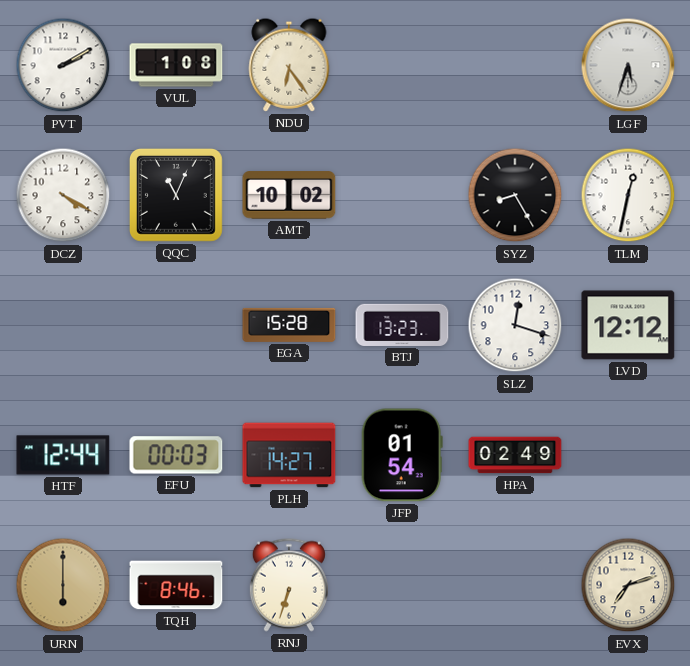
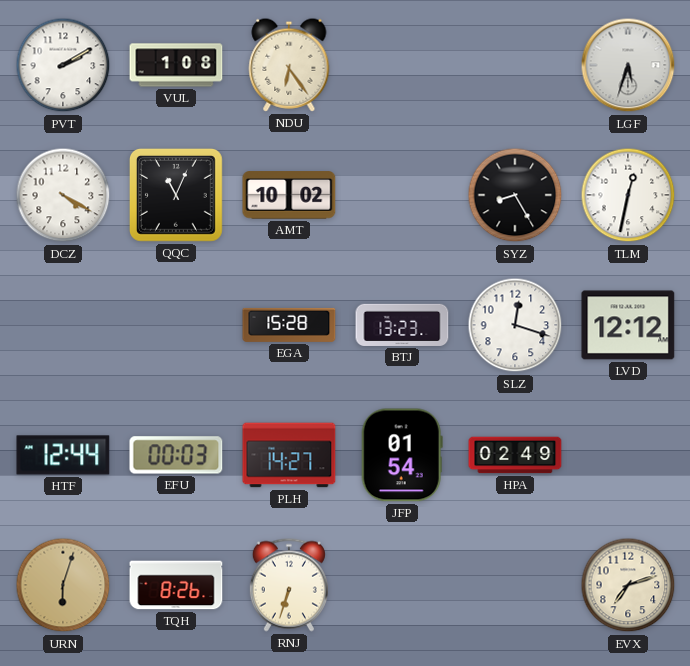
URN: 6:00 -> 6:03
TQH: 8:46 -> 8:26
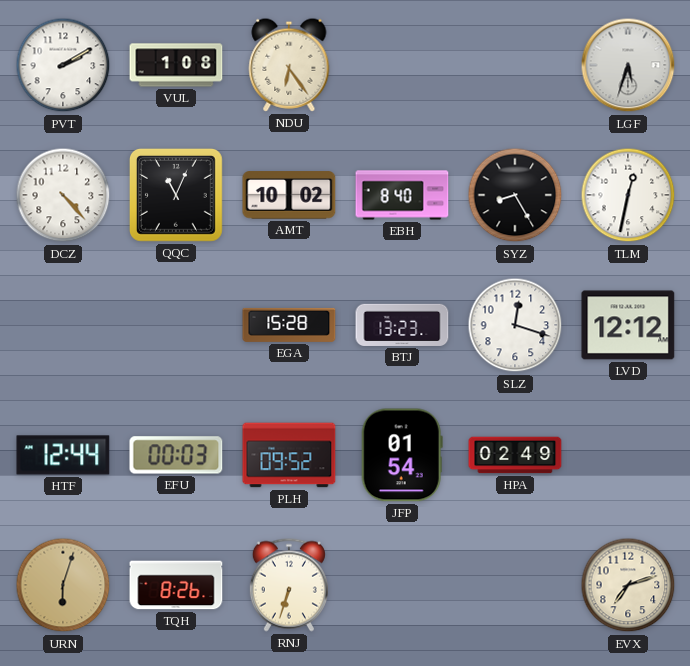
DCZ: 4:20 -> 4:23
EBH: none -> 8:40
PLH: 14:27 -> 09:52
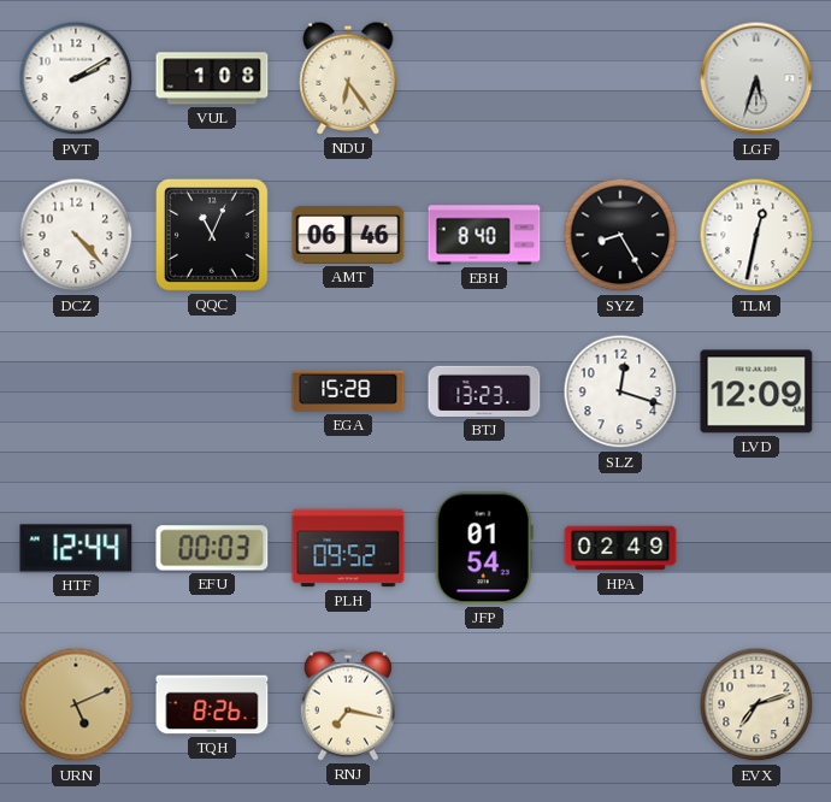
AMT: 10:02 -> 06:46
LVD: 12:12 -> 12:09
URN: 6:03 -> 5:11
RNJ: 6:33 -> 7:17
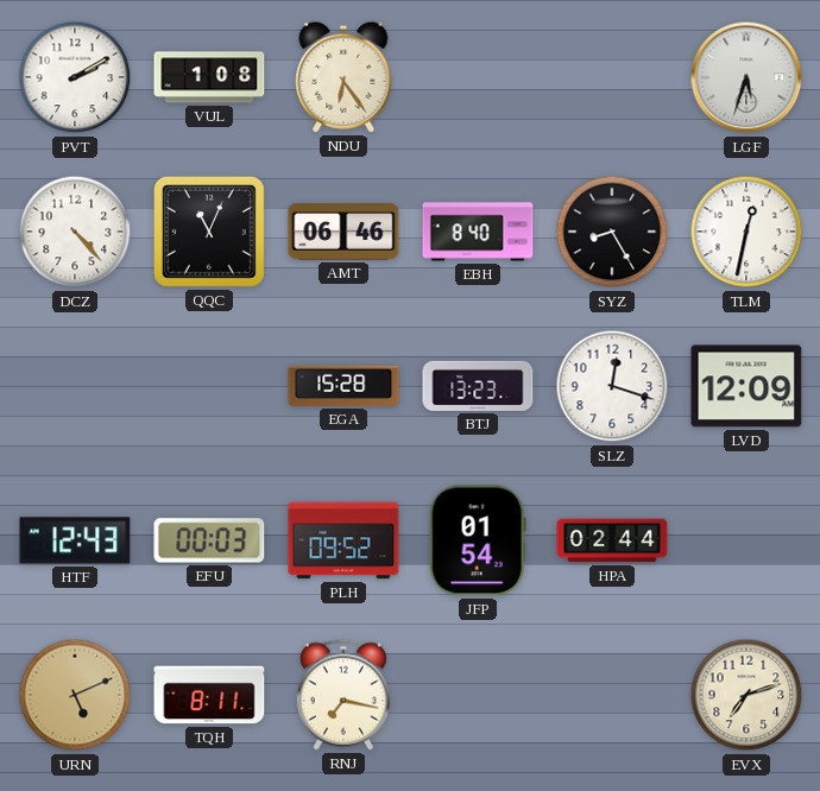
HTF: 12:44 -> 12:43
HPA: 02:49 -> 02:44
TQH: 8:26 -> 8:11
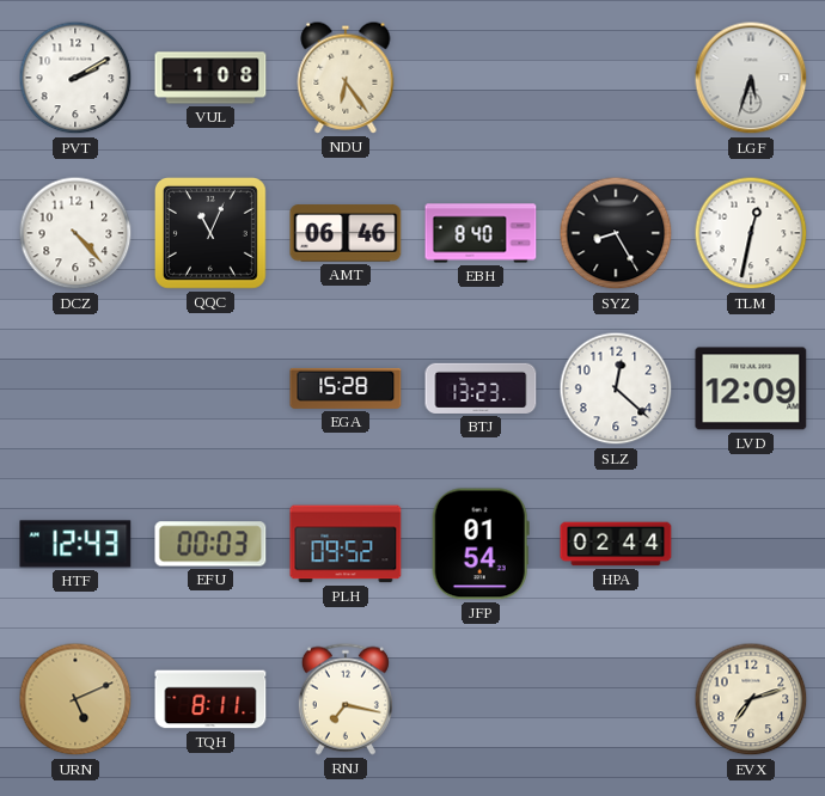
SLZ: 12:18 -> 12:22
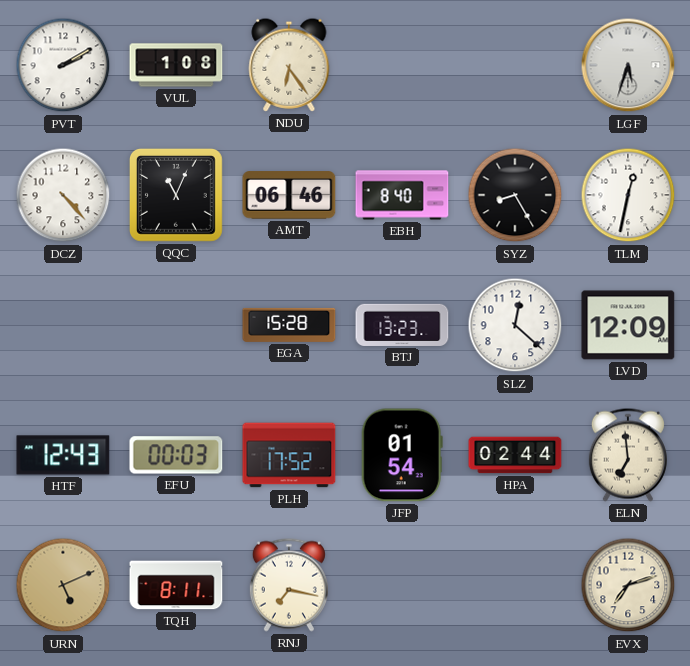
PLH: 09:52 -> 17:52
ELN: none -> 6:59
